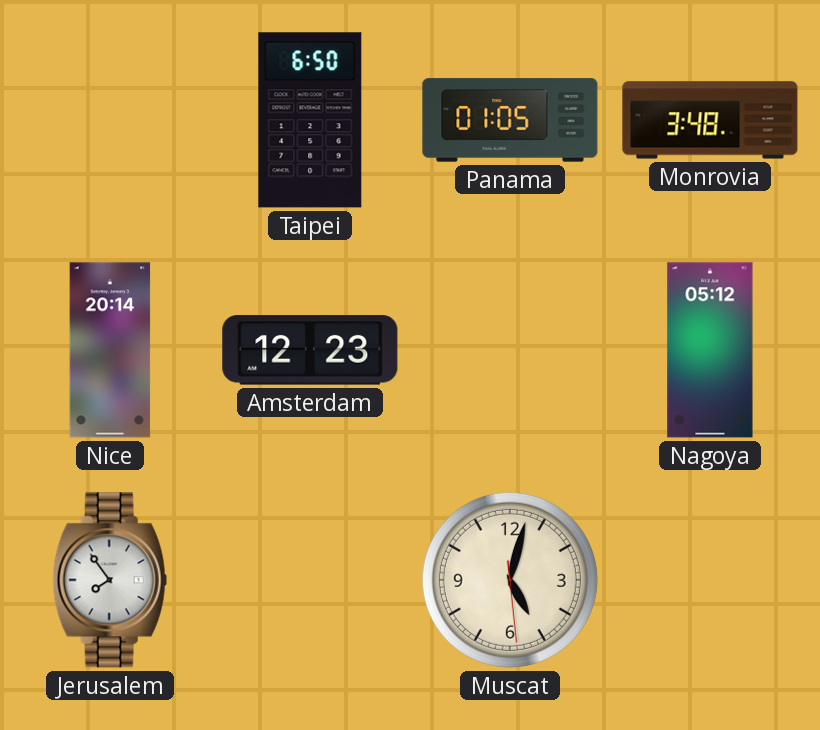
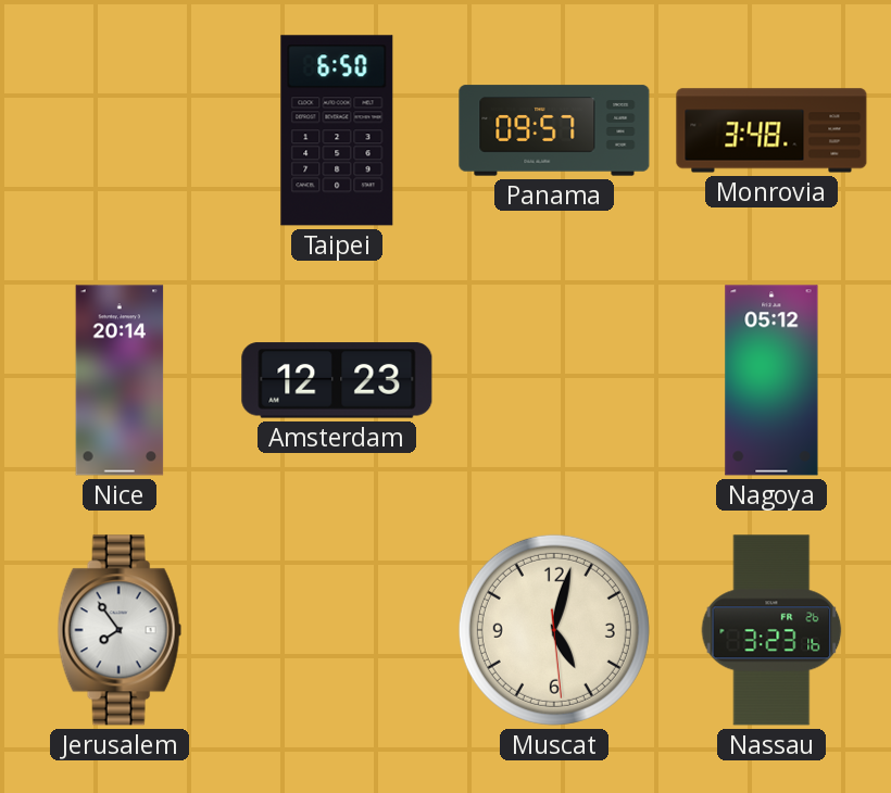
Panama: 01:05 -> 09:57
Nassau: none -> 3:23
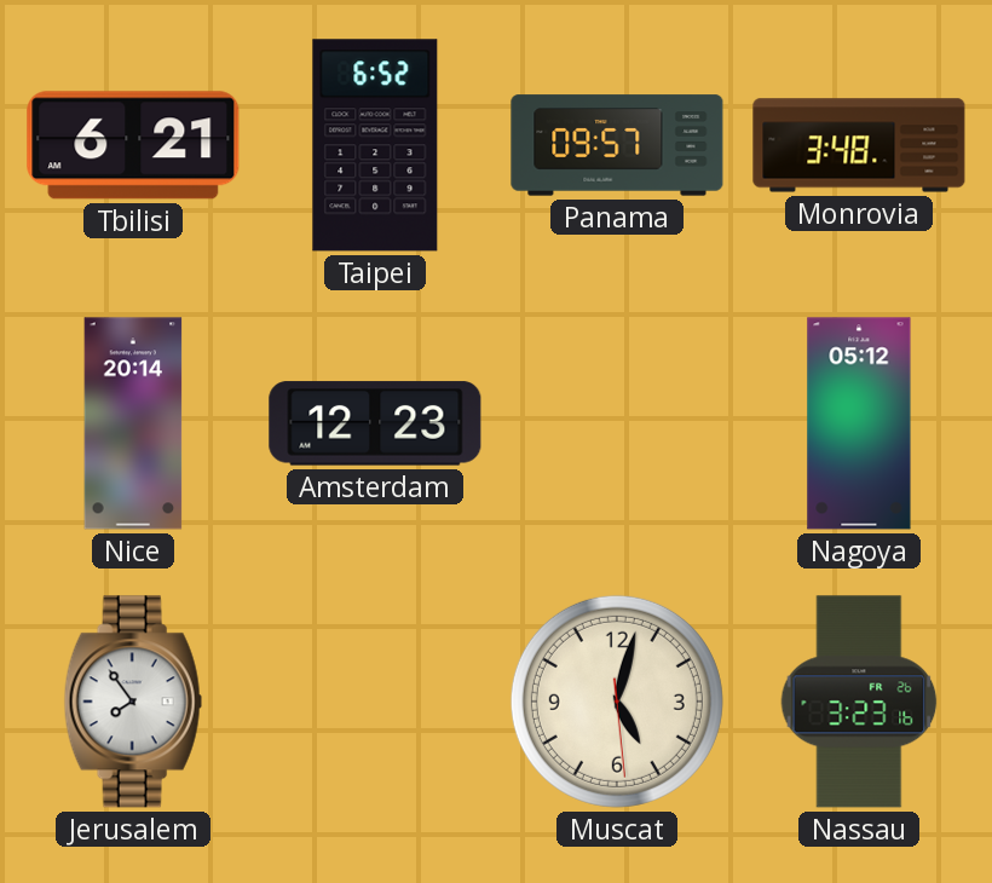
Tbilisi: none -> 6:21
Taipei: 6:50 -> 6:52
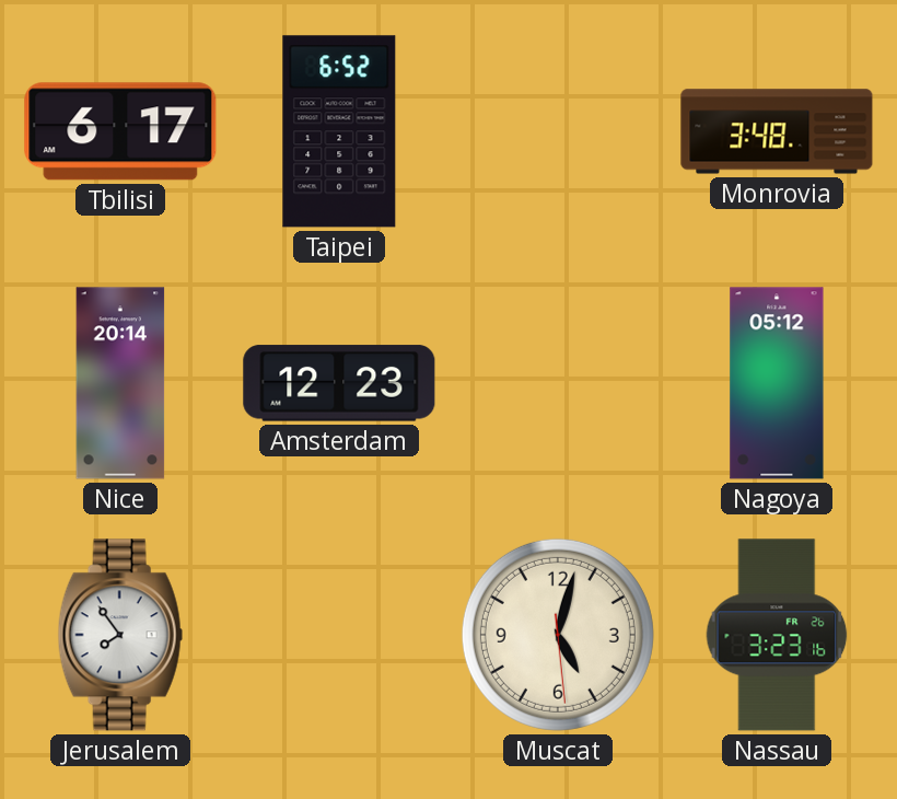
Tbilisi: 6:21 -> 6:17
Panama: 09:57 -> none
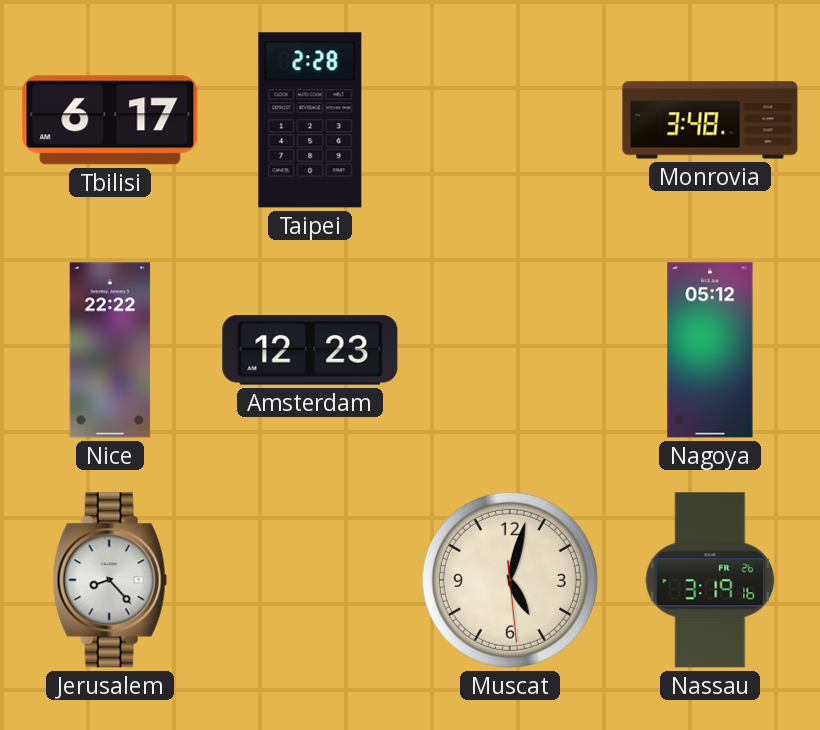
Taipei: 6:52 -> 2:28
Nice: 20:14 -> 22:22
Jerusalem: 7:54 -> 8:23
Nassau: 3:23 -> 3:19
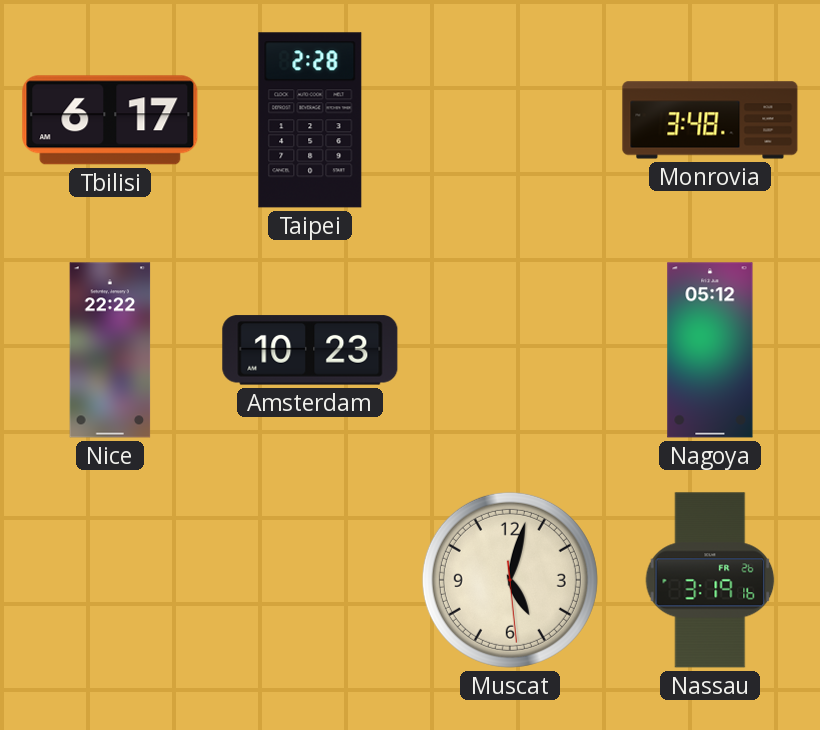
Amsterdam: 12:23 -> 10:23
Jerusalem: 8:23 -> none
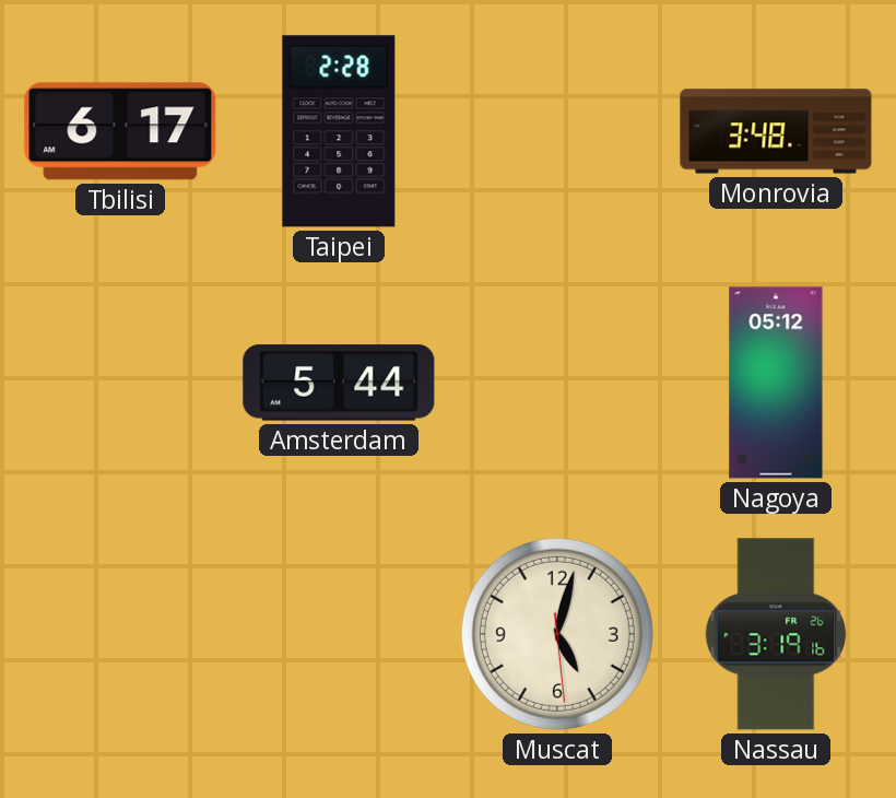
Nice: 22:22 -> none
Amsterdam: 10:23 -> 5:44
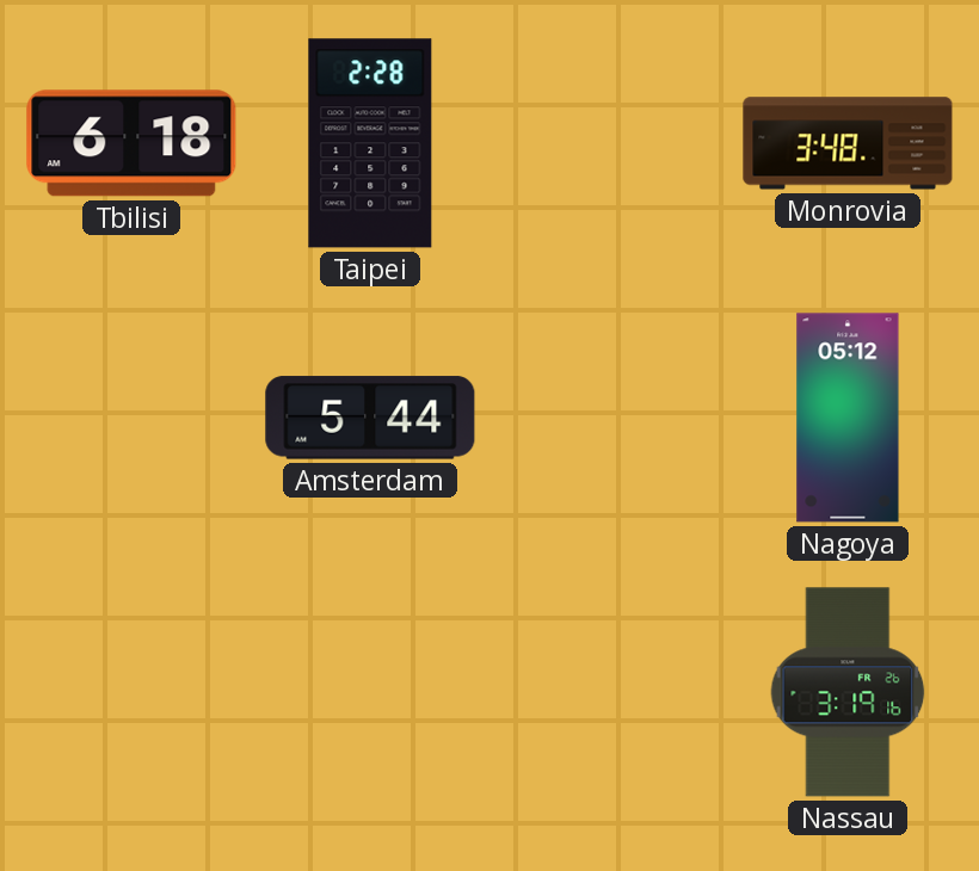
Tbilisi: 6:17 -> 6:18
Muscat: 5:02 -> none
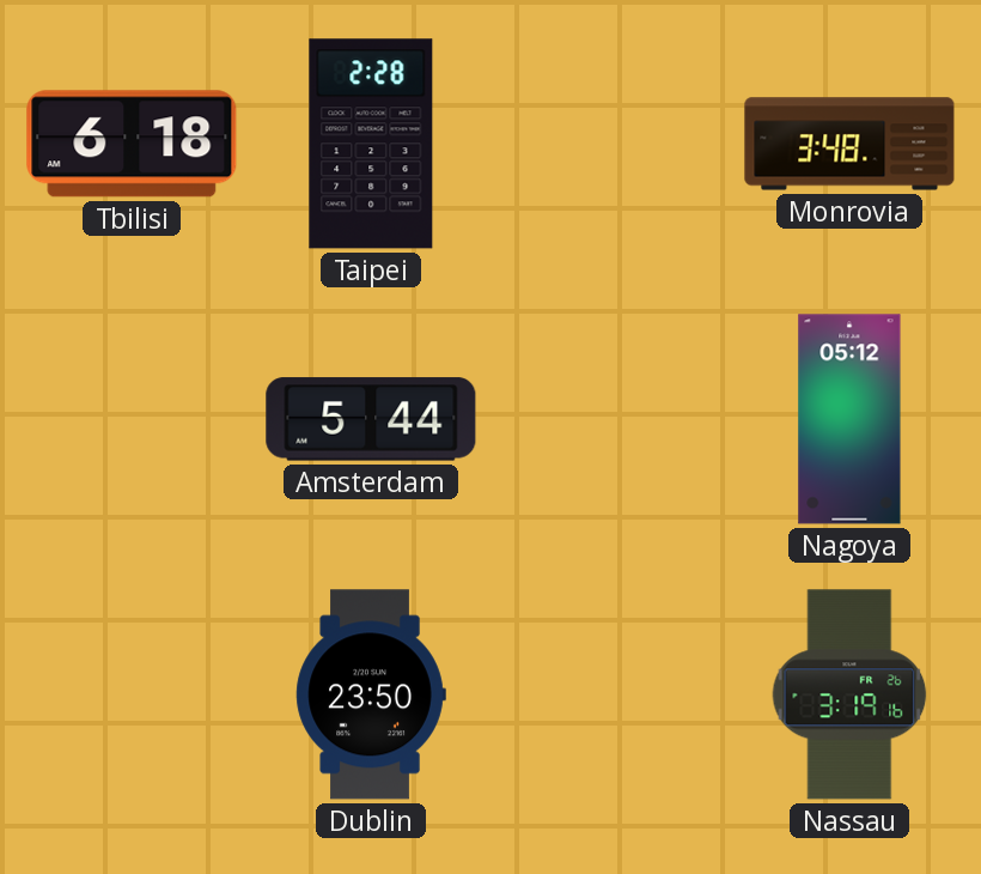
Dublin: none -> 23:50
